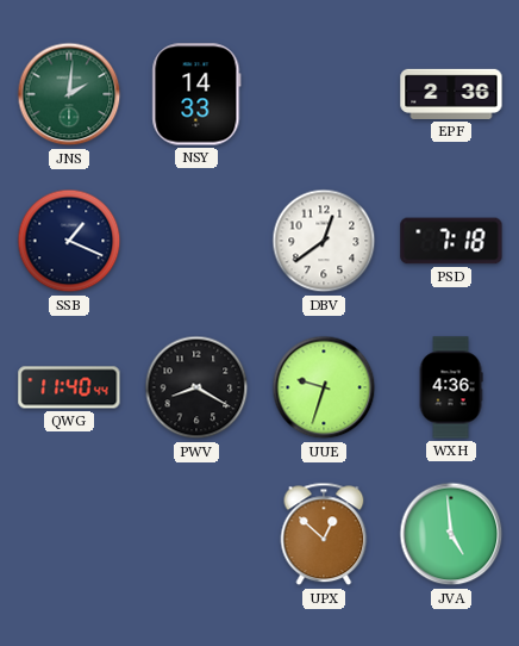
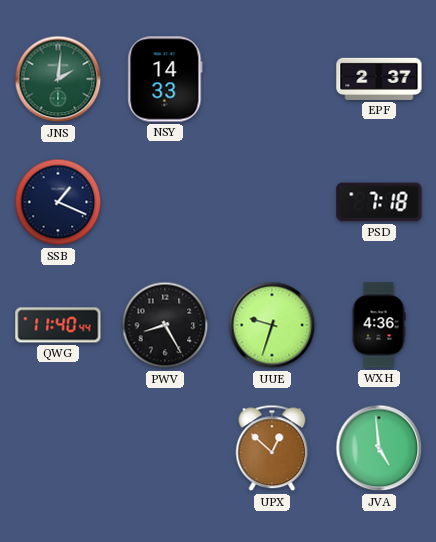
EPF: 2:36 -> 2:37
DBV: 12:39 -> none
PWV: 8:20 -> 8:25
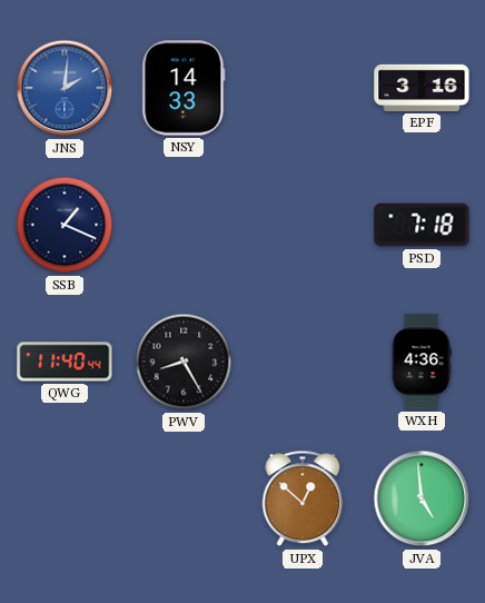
JNS dial: green -> blue
EPF: 2:37 -> 3:16
UUE: 9:33 -> none
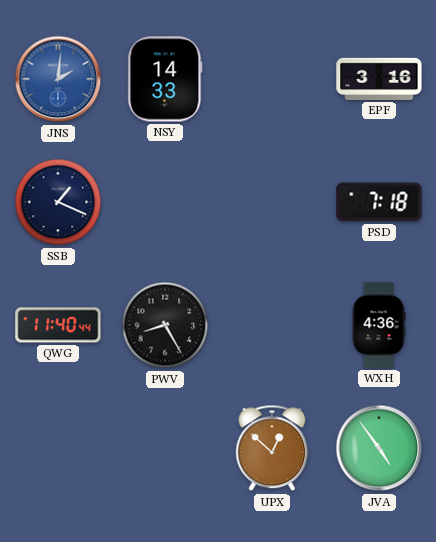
JVA: 4:59 -> 4:54
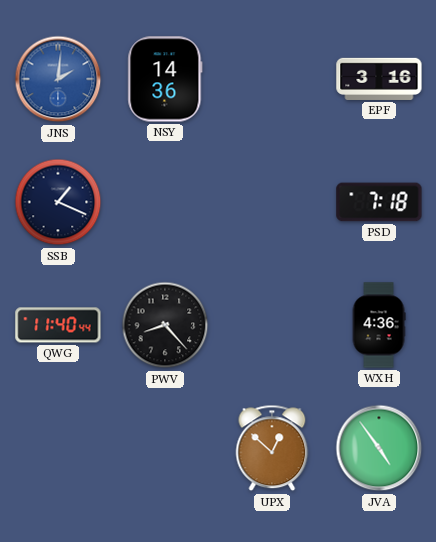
NSY: 14:33 -> 14:36
PWV: 8:25 -> 8:23
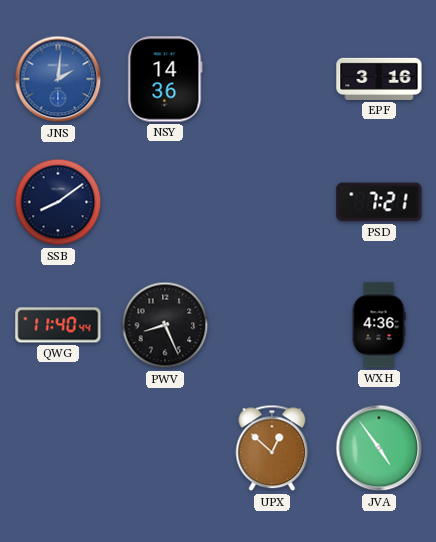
SSB: 1:19 -> 8:09
PSD: 7:18 -> 7:21
PWV: 8:23 -> 8:26
